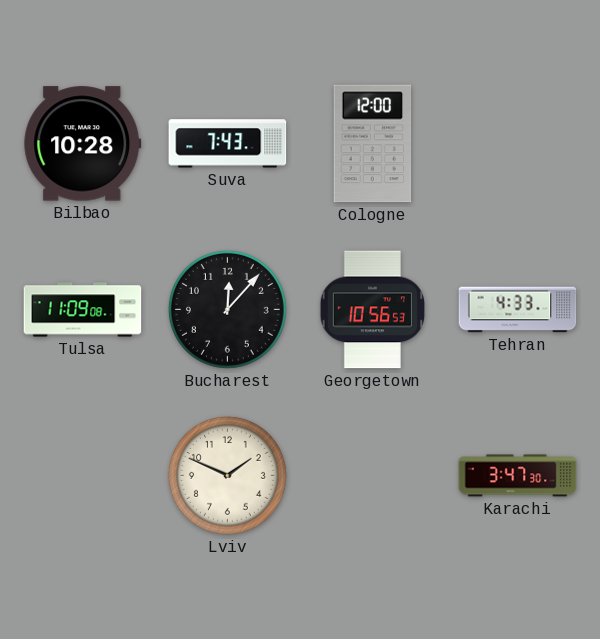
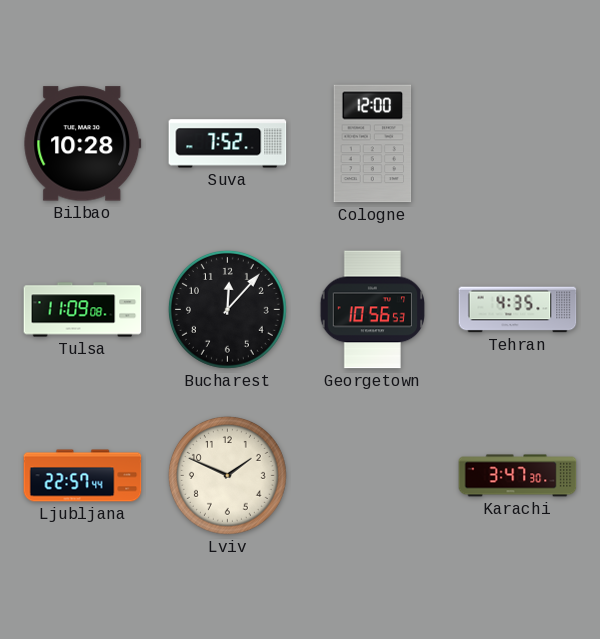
Suva: 7:43 -> 7:52
Tehran: 4:33 -> 4:35
Ljubljana: none -> 22:57
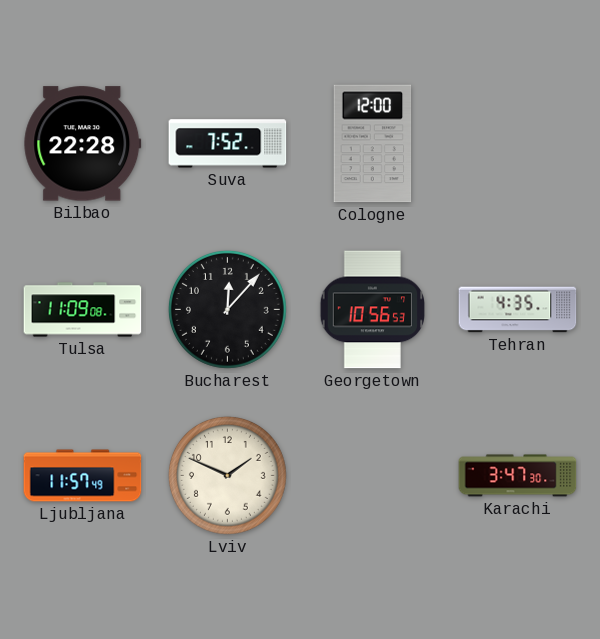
Bilbao: 10:28 -> 22:28
Ljubljana: 22:57 -> 11:57
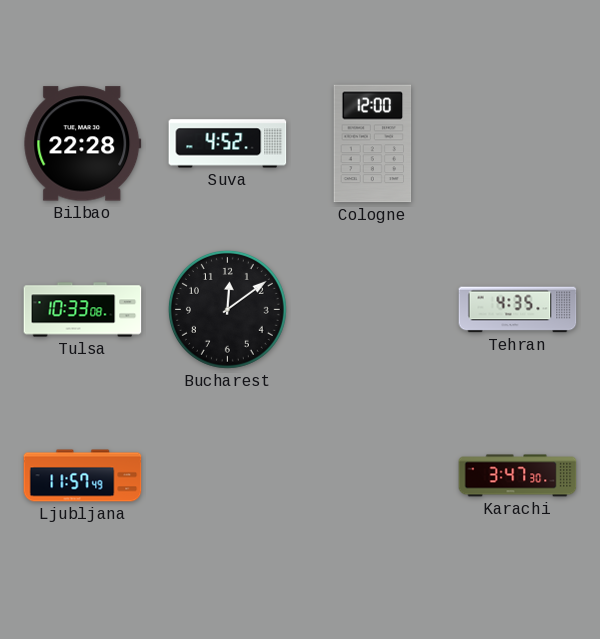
Suva: 7:52 -> 4:52
Tulsa: 11:09 -> 10:33
Bucharest: 12:07 -> 12:09
Georgetown: 10:56 -> none
Lviv: 1:49 -> none
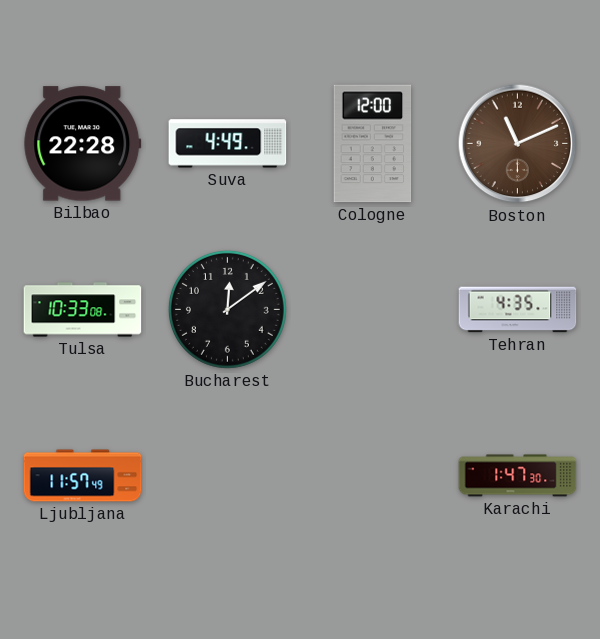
Suva: 4:52 -> 4:49
Boston: none -> 11:11
Karachi: 3:47 -> 1:47
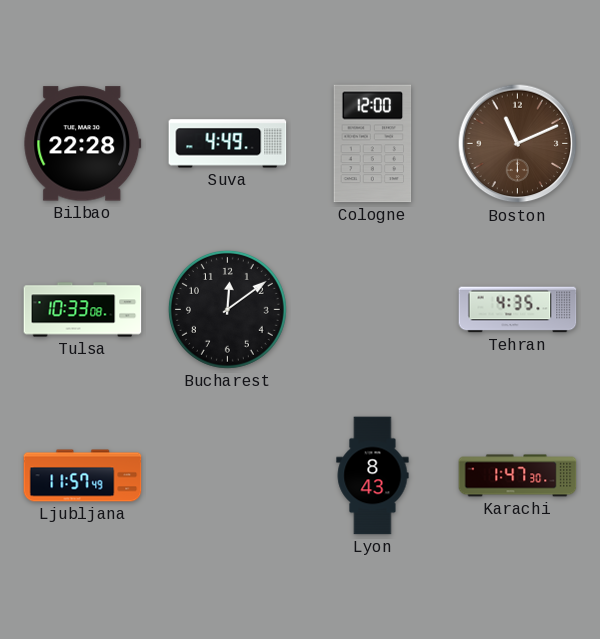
Lyon: none -> 8:43
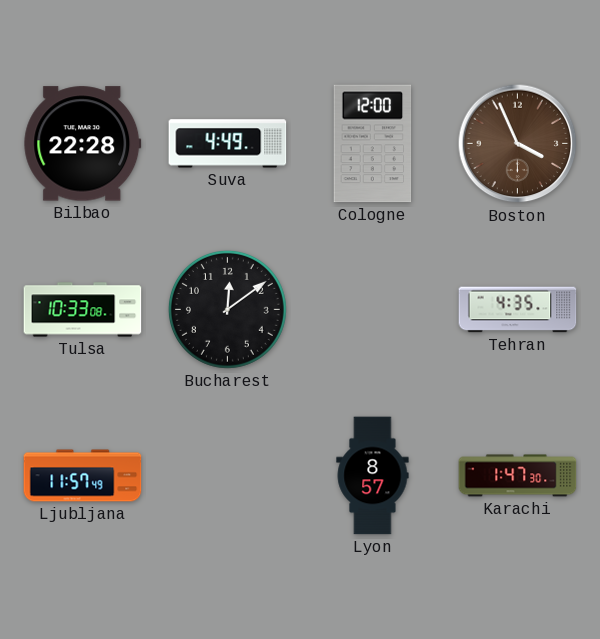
Boston: 11:11 -> 3:56
Lyon: 8:43 -> 8:57
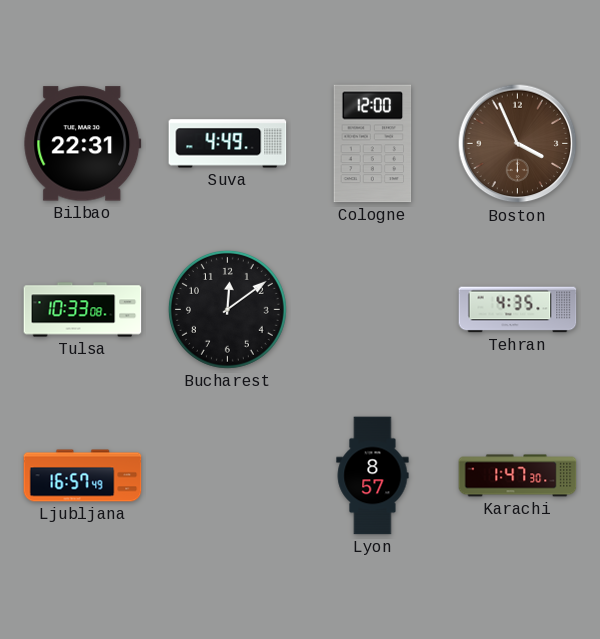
Bilbao: 22:28 -> 22:31
Ljubljana: 11:57 -> 16:57
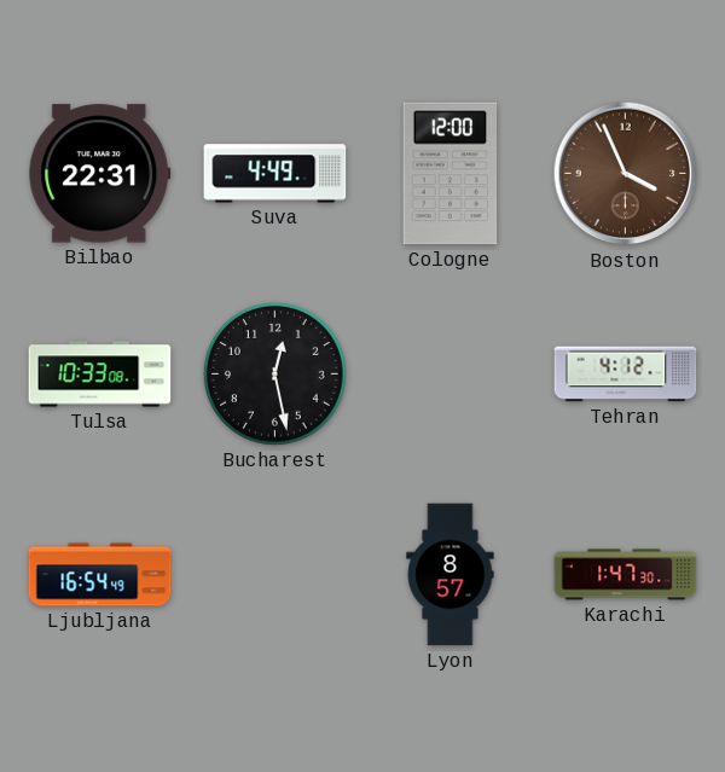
Bucharest: 12:09 -> 12:28
Tehran: 4:35 -> 4:12
Ljubljana: 16:57 -> 16:54
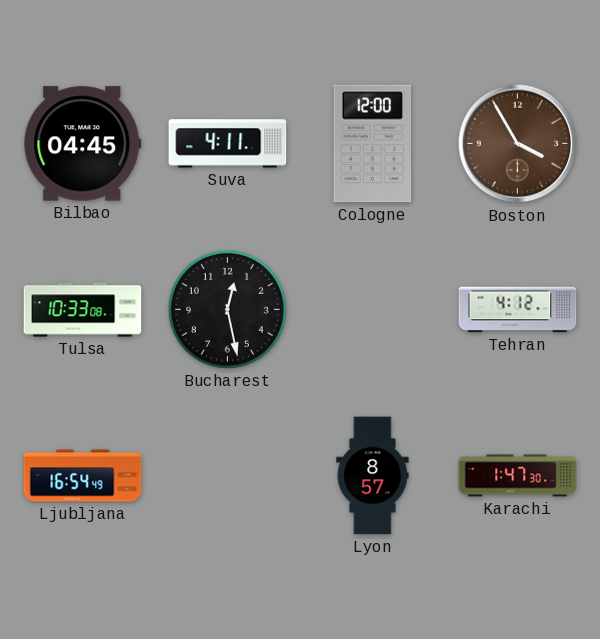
Bilbao: 22:31 -> 04:45
Suva: 4:49 -> 4:11
Boston: 3:56 -> 3:55
